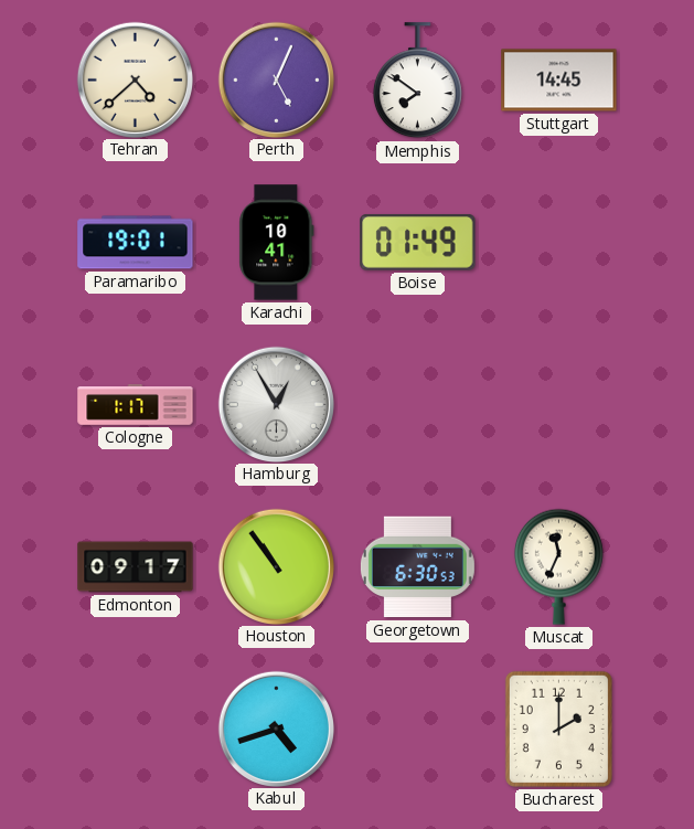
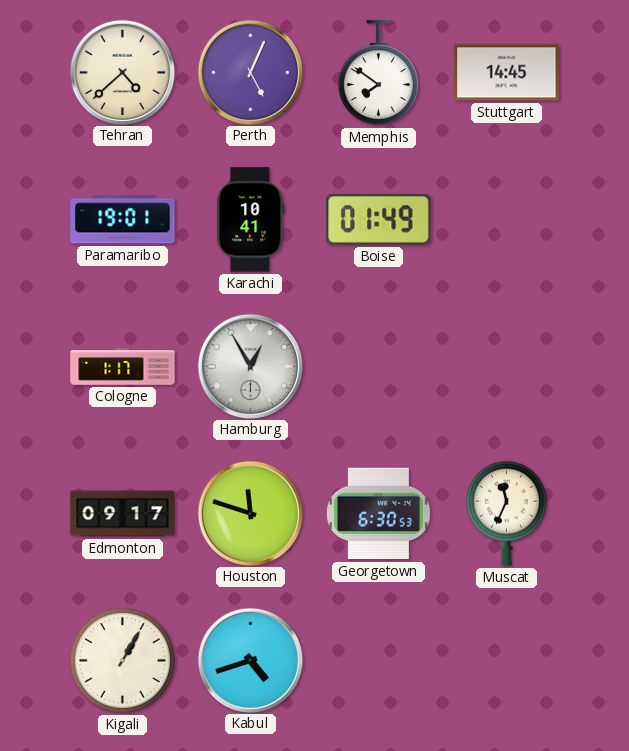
Houston: 10:54 -> 11:48
Kigali: none -> 1:05
Bucharest: 2:00 -> none
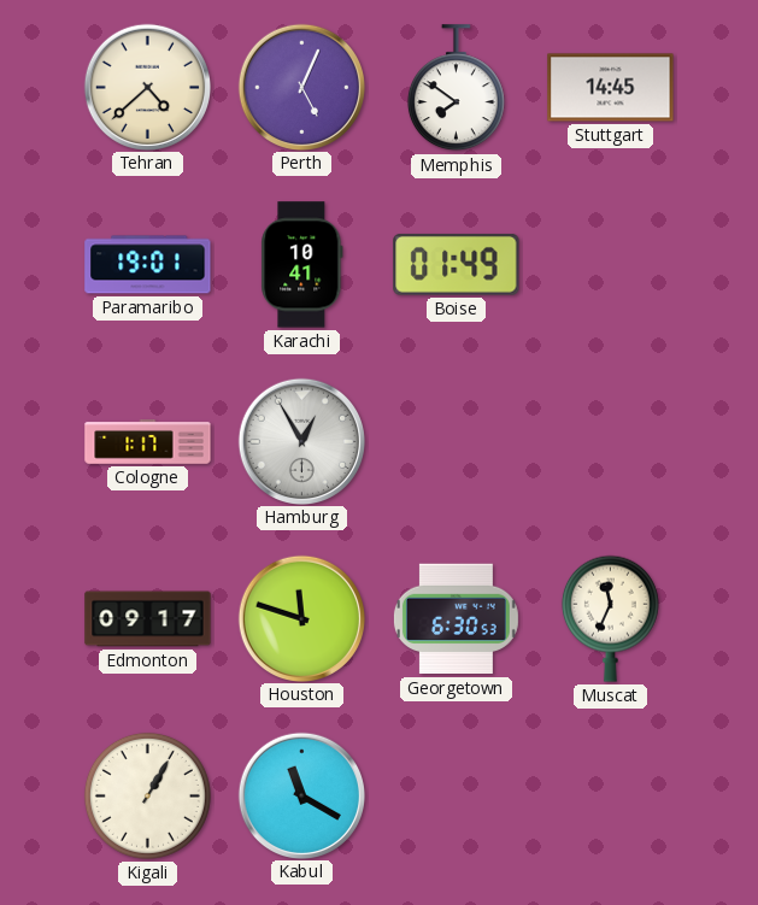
Kabul: 4:42 -> 11:20
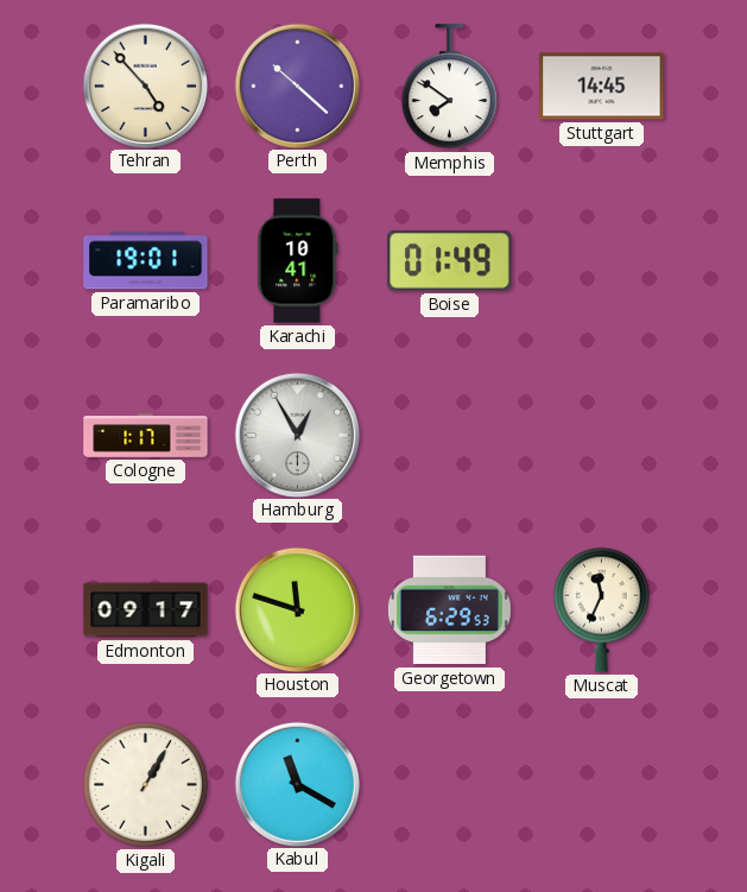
Tehran: 4:38 -> 4:53
Perth: 5:04 -> 10:22
Georgetown: 6:30 -> 6:29
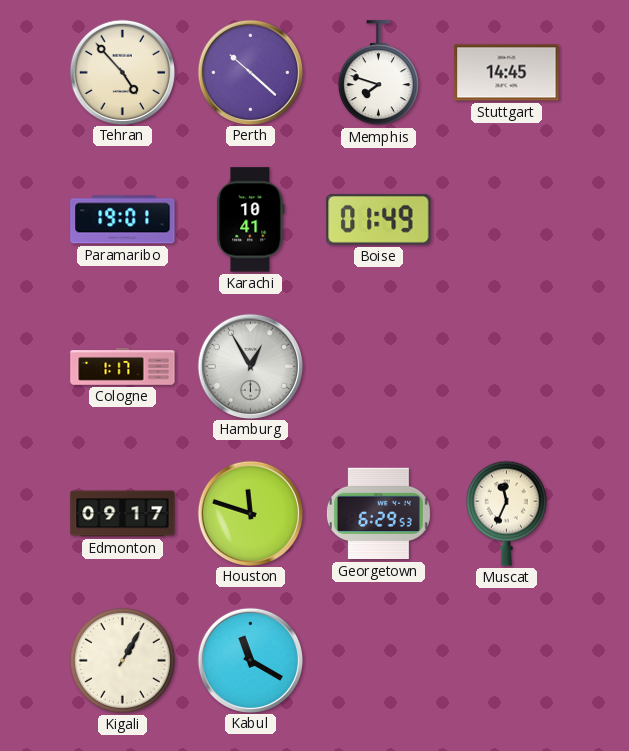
Memphis: 7:51 -> 7:48
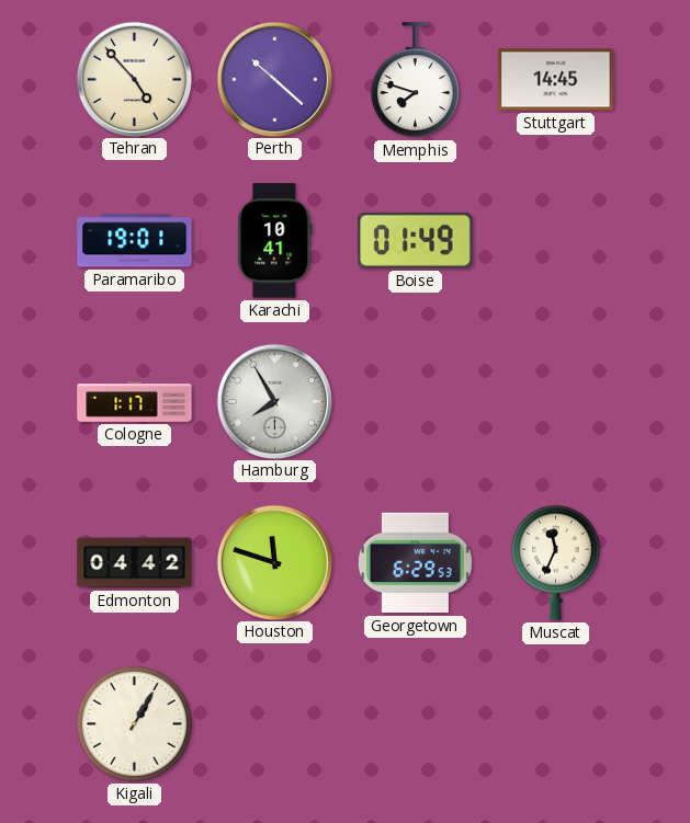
Hamburg: 12:55 -> 7:55
Edmonton: 09:17 -> 04:42
Kabul: 11:20 -> none
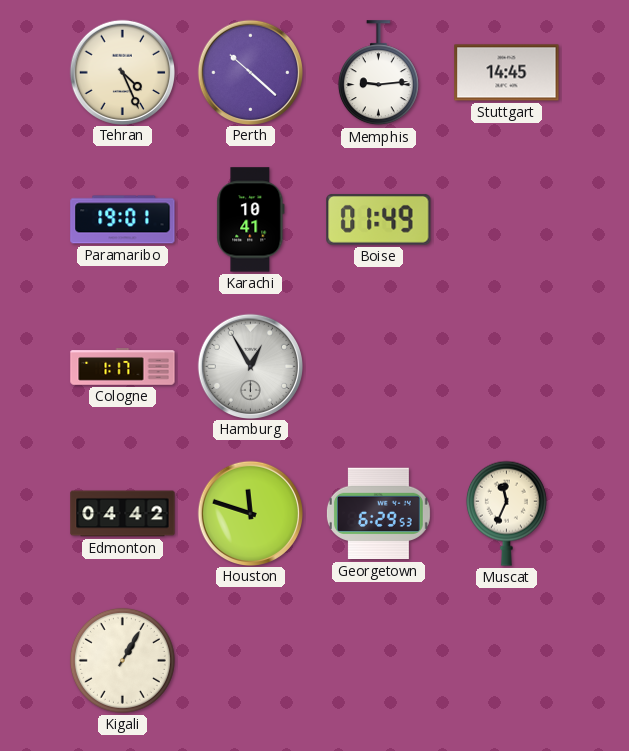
Tehran: 4:53 -> 4:26
Memphis: 7:48 -> 9:14
Hamburg: 7:55 -> 12:55
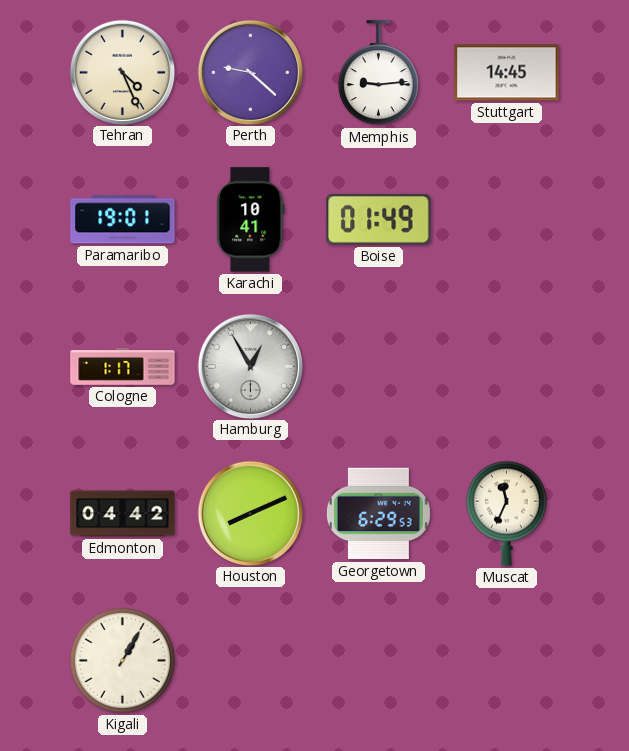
Perth: 10:22 -> 9:22
Houston: 11:48 -> 8:11
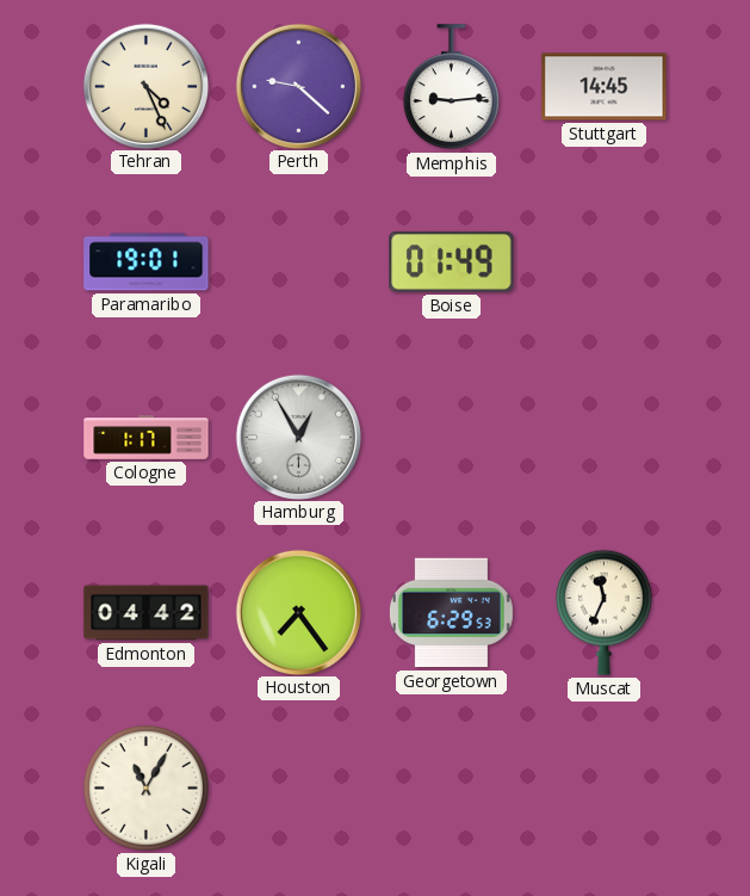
Karachi: 10:41 -> none
Houston: 8:11 -> 7:24
Kigali: 1:05 -> 11:05
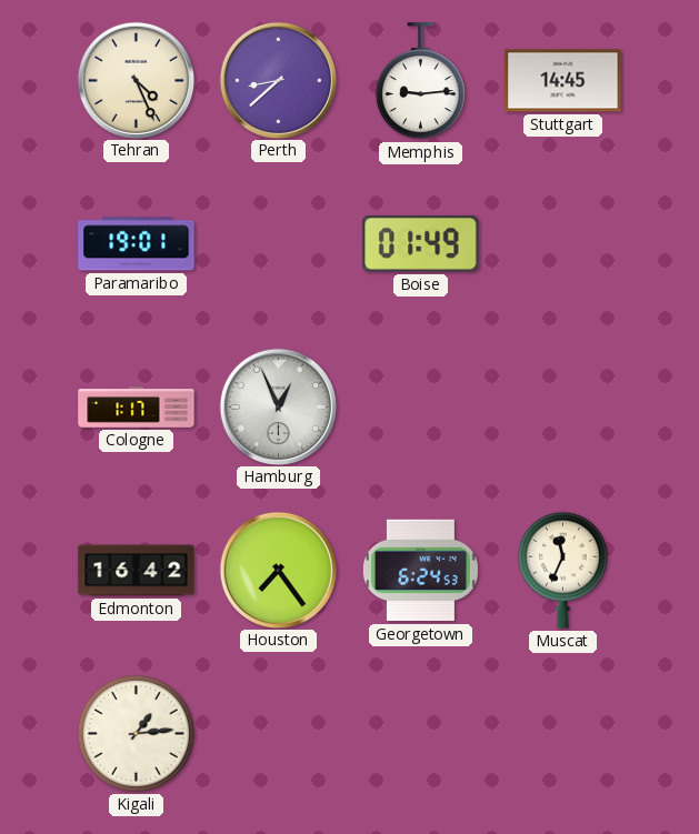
Perth: 9:22 -> 8:38
Hamburg: 12:55 -> 12:56
Edmonton: 04:42 -> 16:42
Georgetown: 6:29 -> 6:24
Kigali: 11:05 -> 1:14
